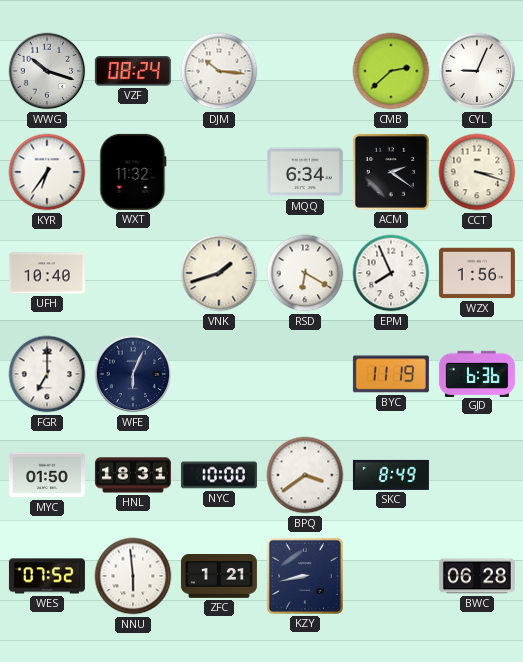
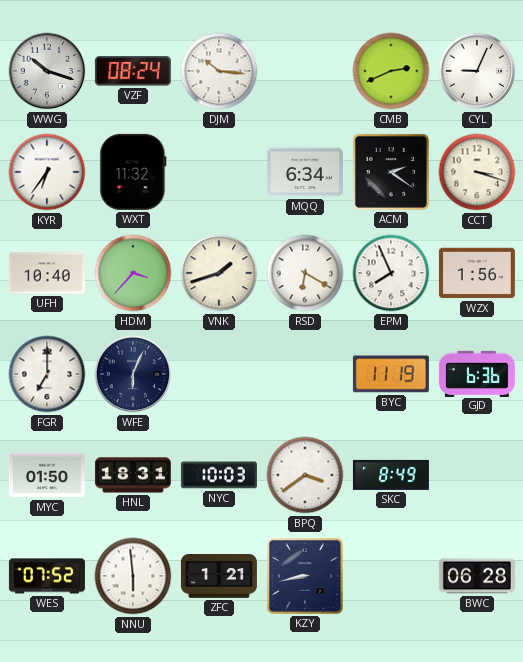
CMB: 2:38 -> 2:41
HDM: none -> 3:37
NYC: 10:00 -> 10:03
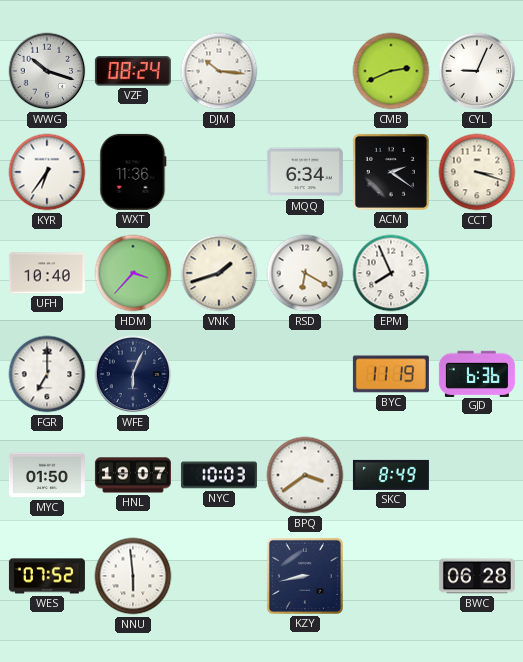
WXT: 11:32 -> 11:36
WZX: 1:56 -> none
HNL: 18:31 -> 19:07
ZFC: 1:21 -> none
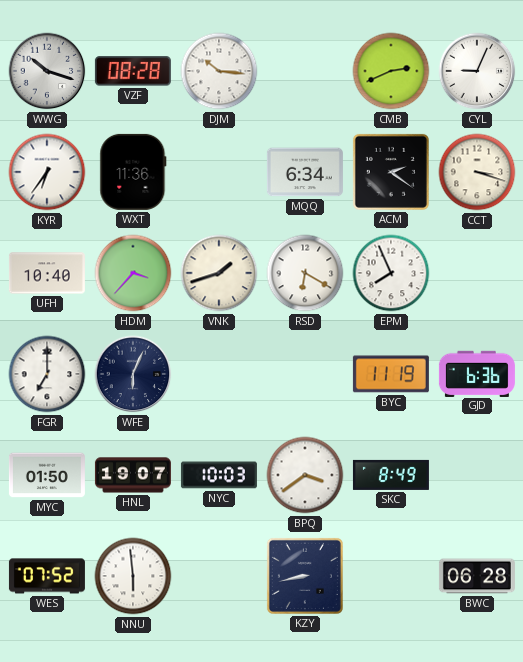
VZF: 08:24 -> 08:28
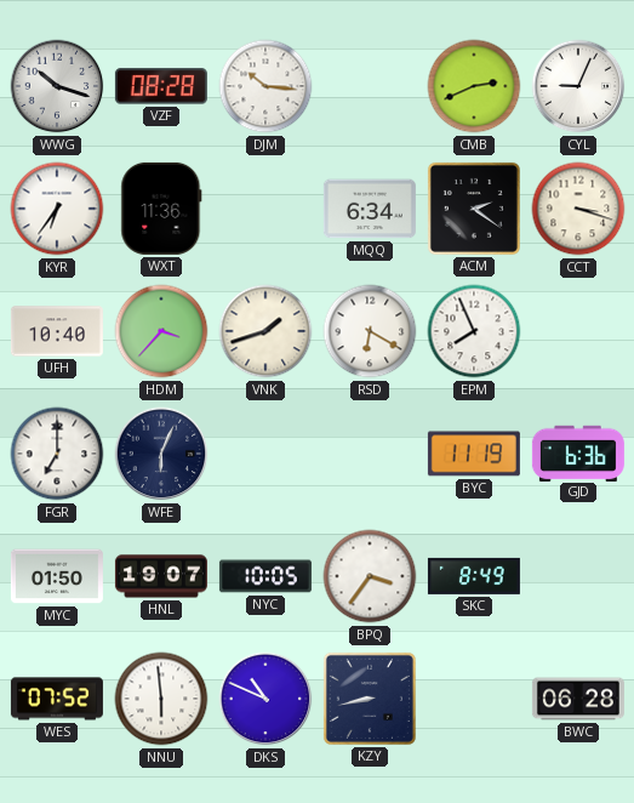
NYC: 10:03 -> 10:05
BPQ: 3:39 -> 3:36
DKS: none -> 10:49
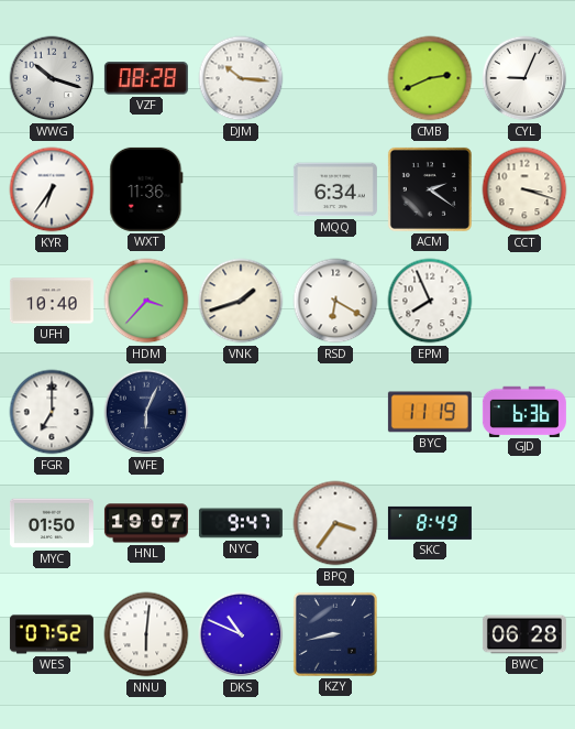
NYC: 10:05 -> 9:47
NNU: 5:59 -> 6:01
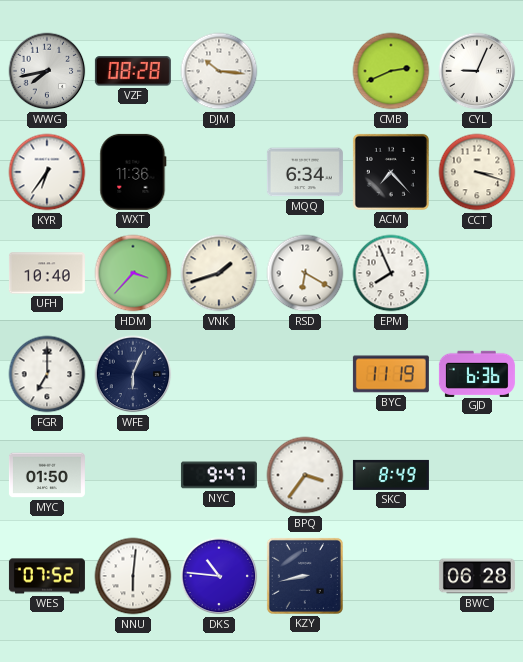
WWG: 10:18 -> 7:43
ACM: 2:21 -> 7:23
HNL: 19:07 -> none
DKS: 10:49 -> 10:46
